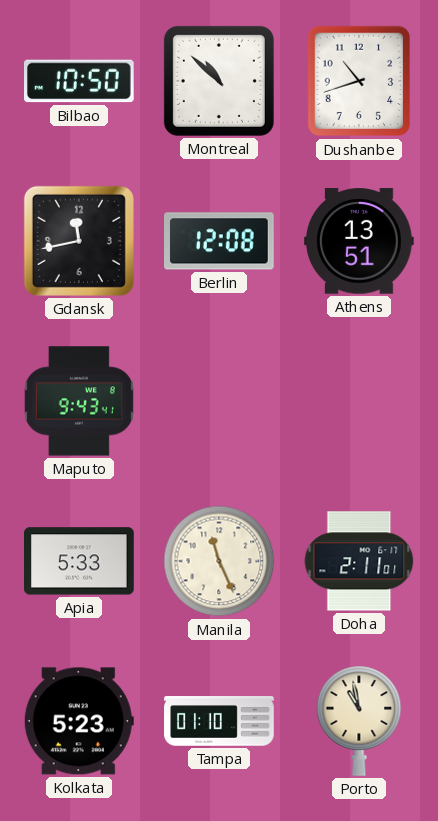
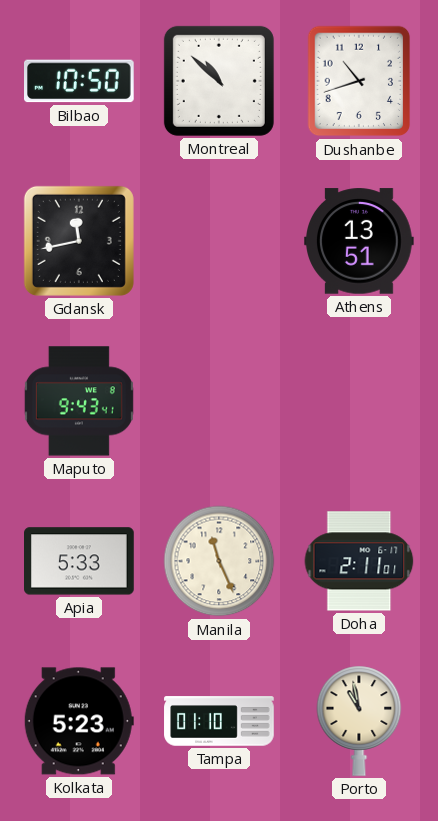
Berlin: 12:08 -> none
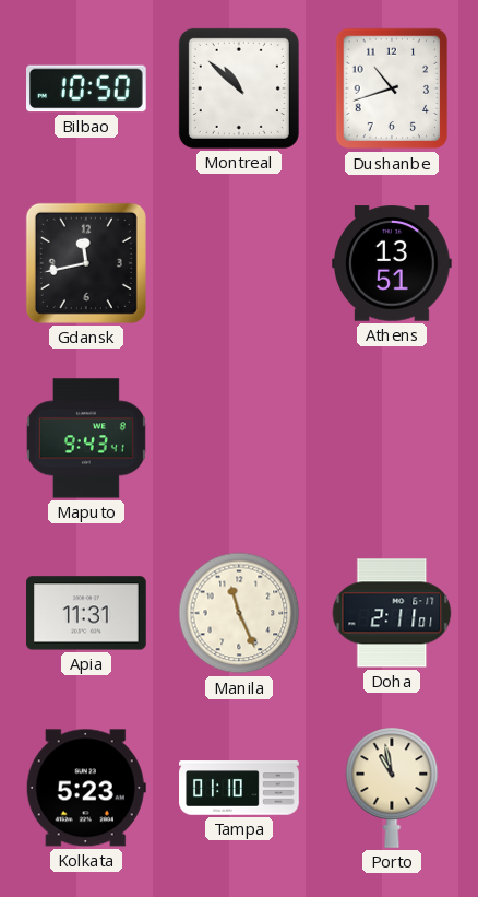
Apia: 5:33 -> 11:31
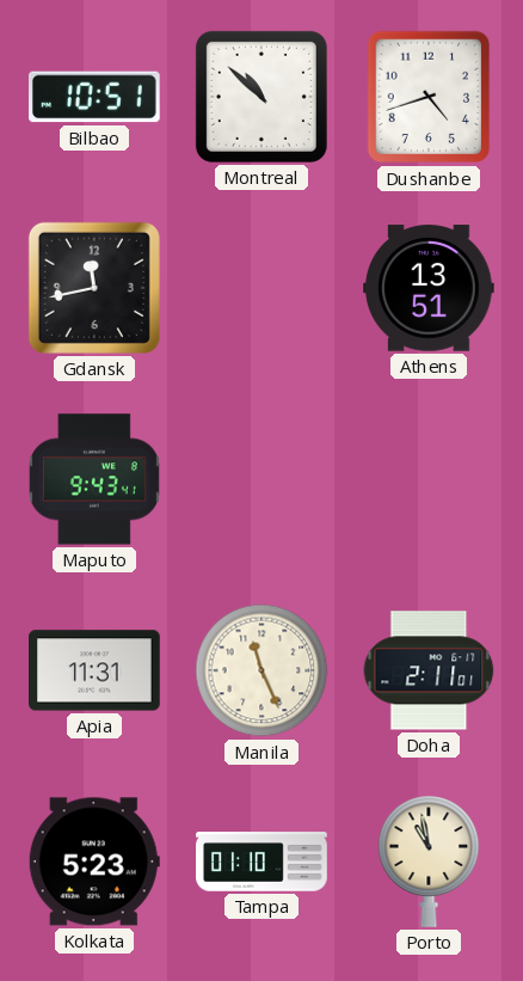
Bilbao: 10:50 -> 10:51
Dushanbe: 10:42 -> 4:42
